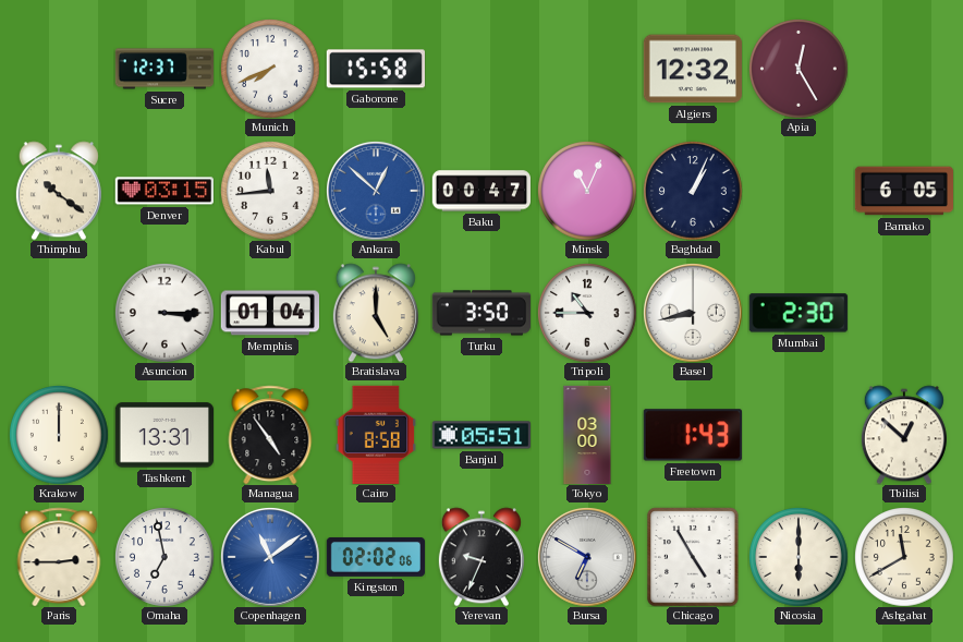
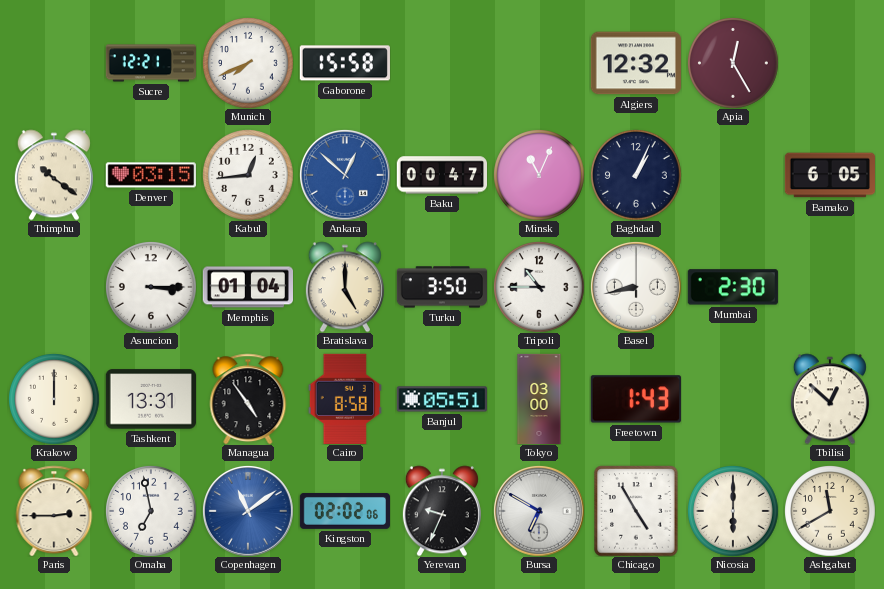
Sucre: 12:37 -> 12:21
Kabul: 11:44 -> 12:44
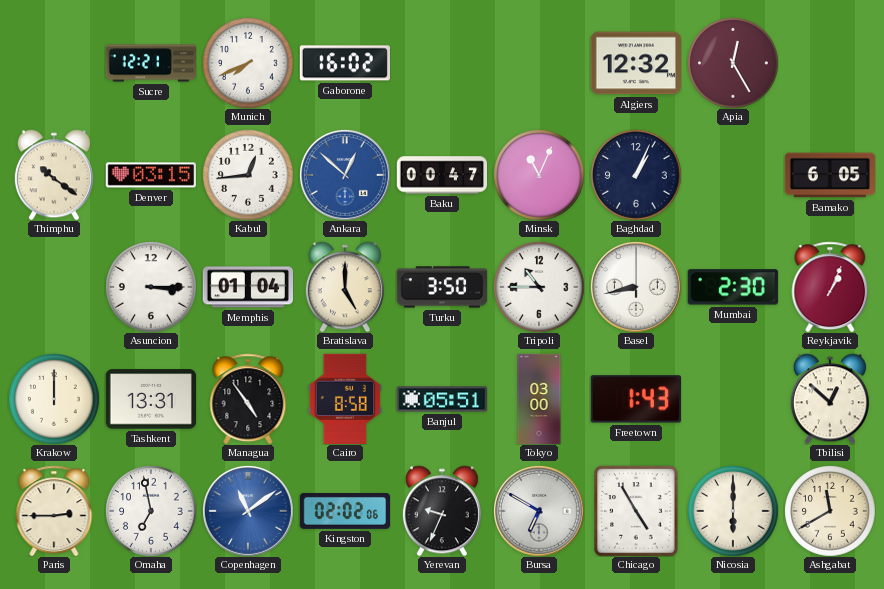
Gaborone: 15:58 -> 16:02
Reykjavik: none -> 1:04
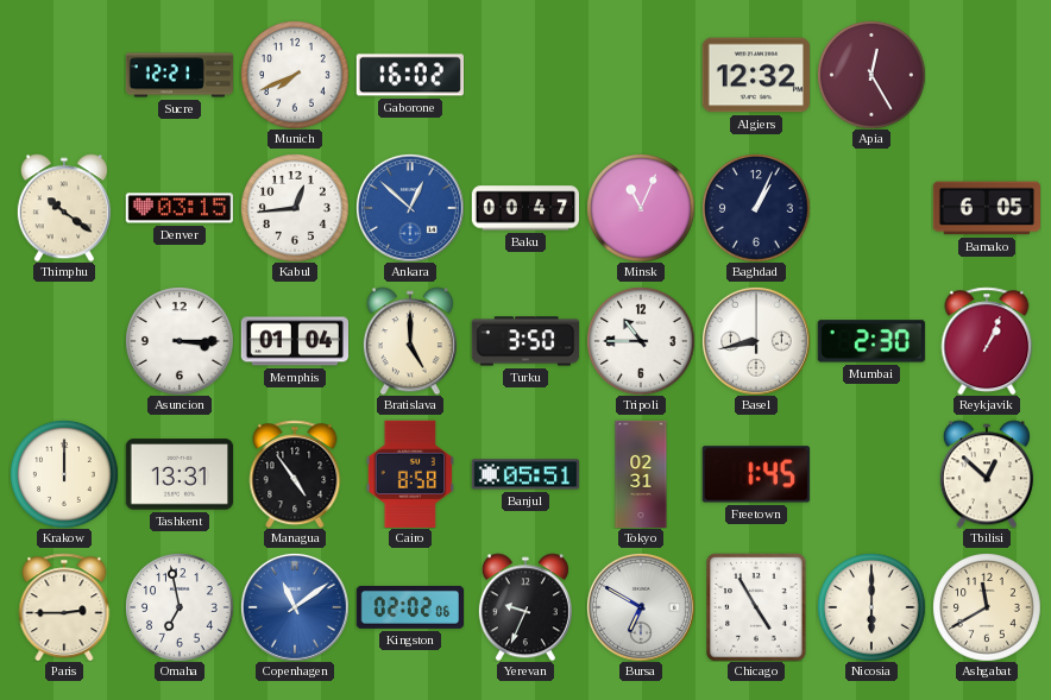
Tokyo: 03:00 -> 02:31
Freetown: 1:43 -> 1:45
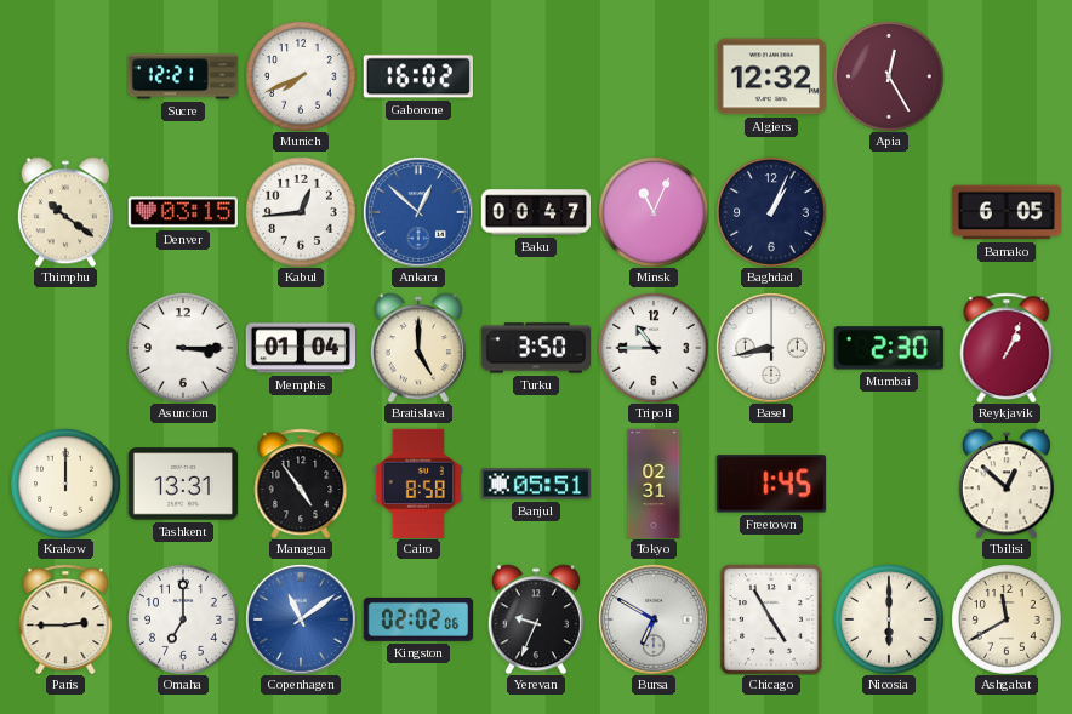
Omaha: 6:58 -> 7:00
